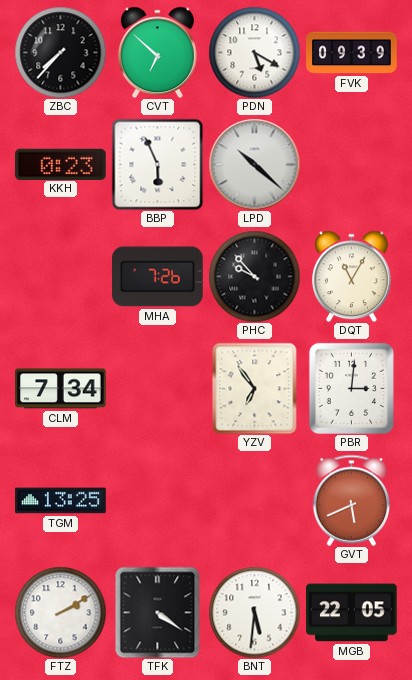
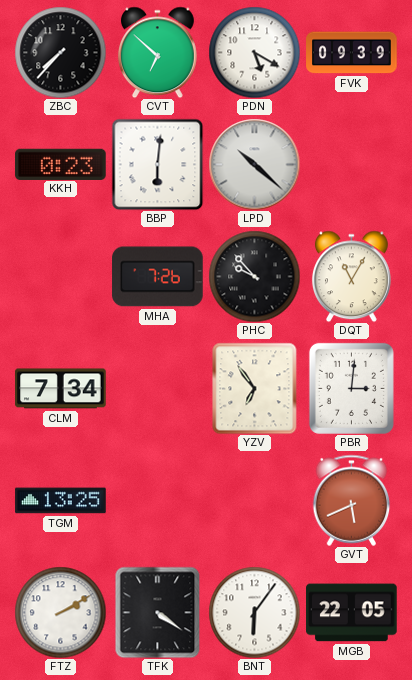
BBP: 5:56 -> 6:01
BNT: 5:31 -> 6:06
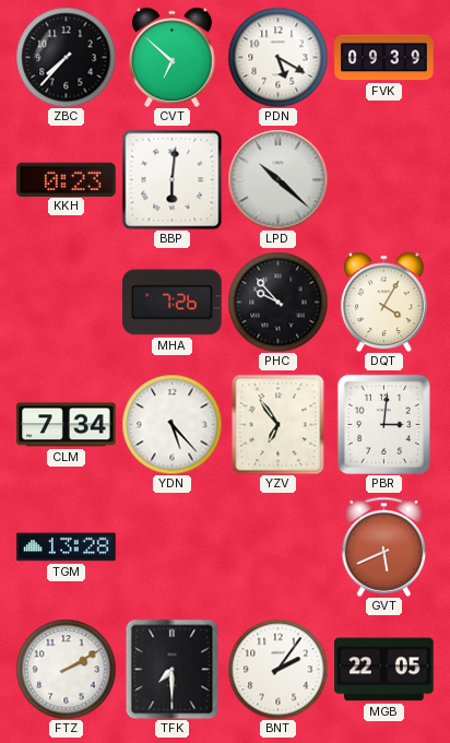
DQT: 11:05 -> 4:05
YDN: none -> 5:23
TGM: 13:25 -> 13:28
TFK: 4:21 -> 7:30
BNT: 6:06 -> 2:06
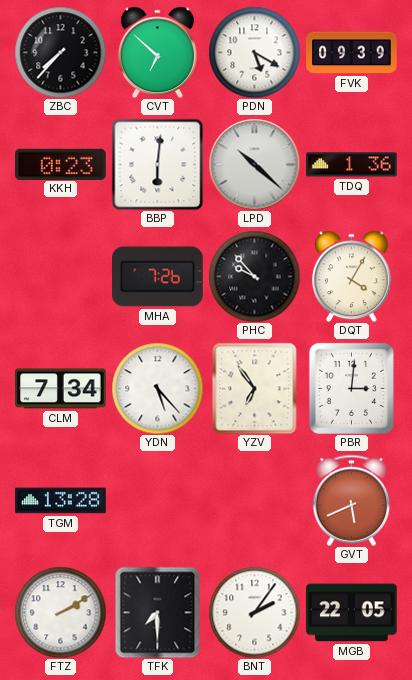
TDQ: none -> 1:36
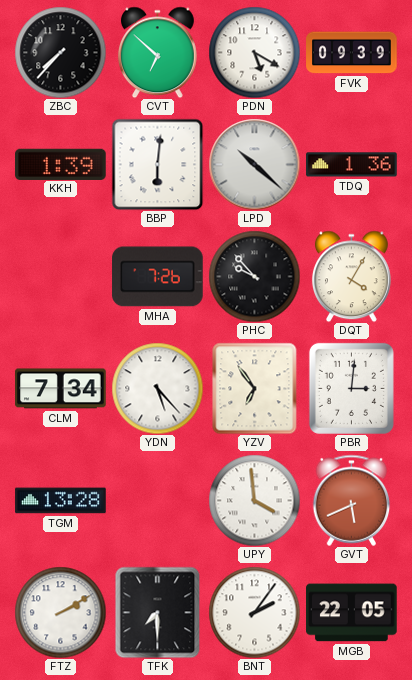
KKH: 0:23 -> 1:39
UPY: none -> 3:59
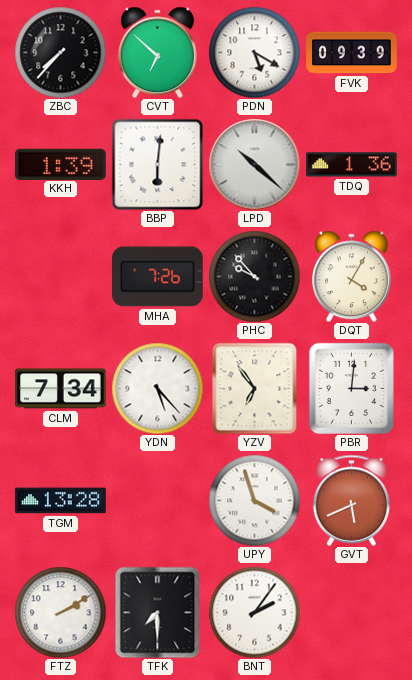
UPY: 3:59 -> 3:57
MGB: 22:05 -> none
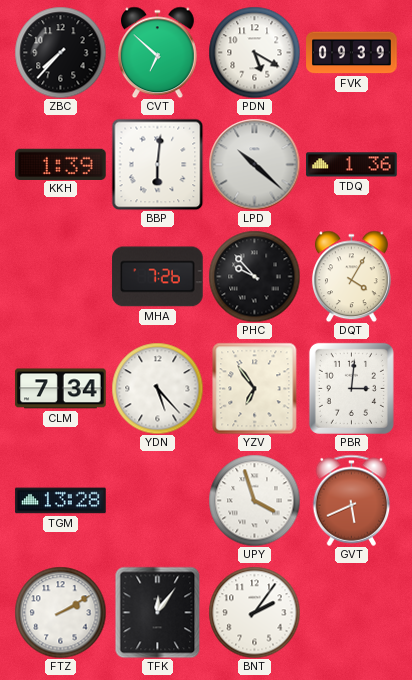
TFK: 7:30 -> 12:06
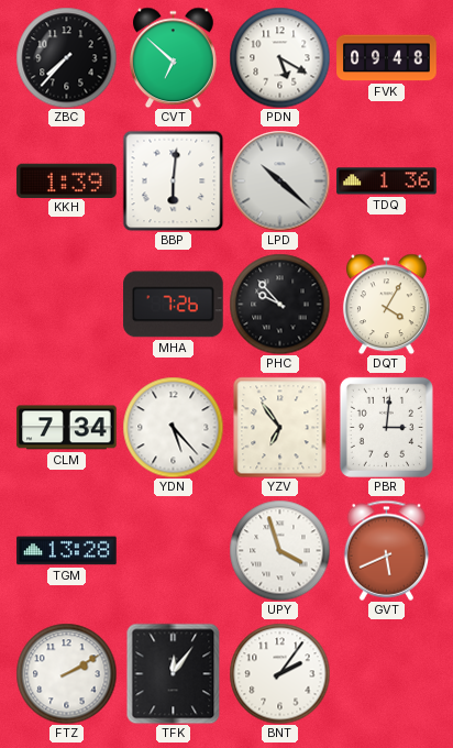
FVK: 09:39 -> 09:48
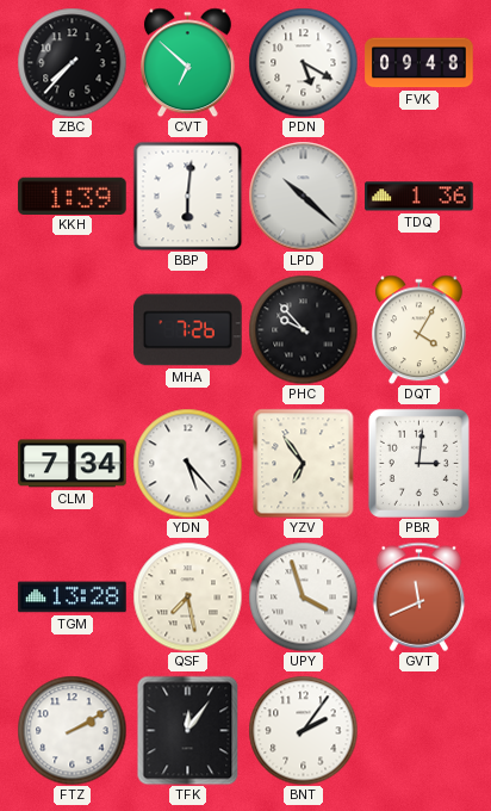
QSF: none -> 7:28
GVT: 5:41 -> 11:41
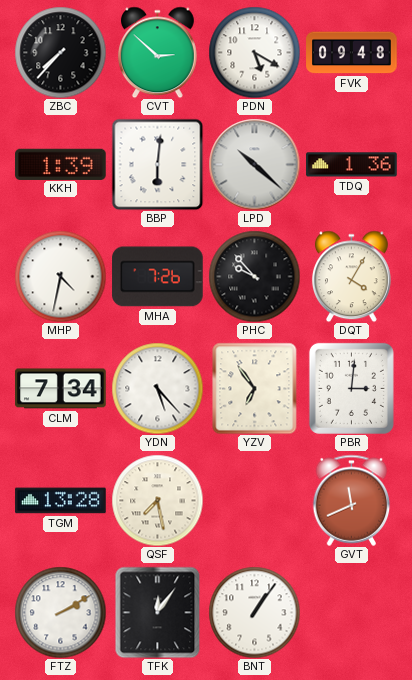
CVT: 6:52 -> 2:52
MHP: none -> 4:32
UPY: 3:57 -> none
BNT: 2:06 -> 1:06
